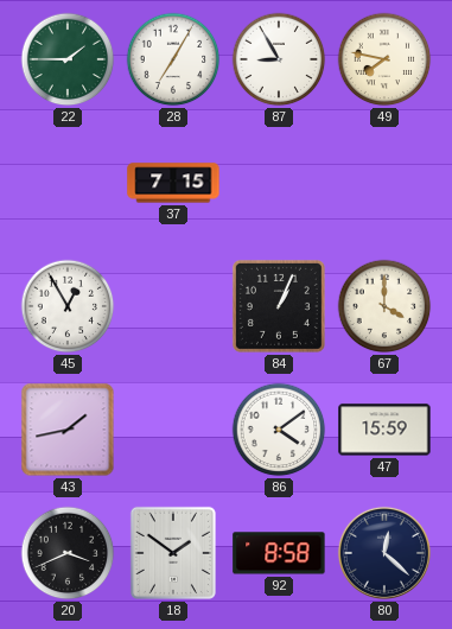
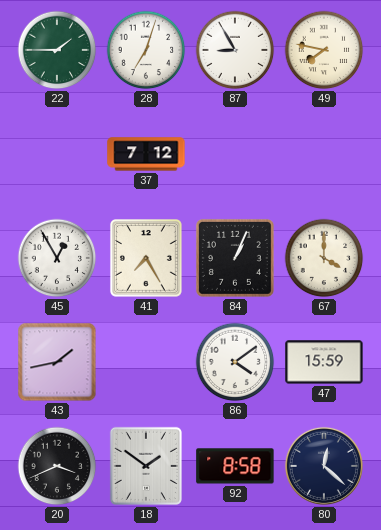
28: 7:05 -> 7:03
37: 7:15 -> 7:12
41: none -> 7:25
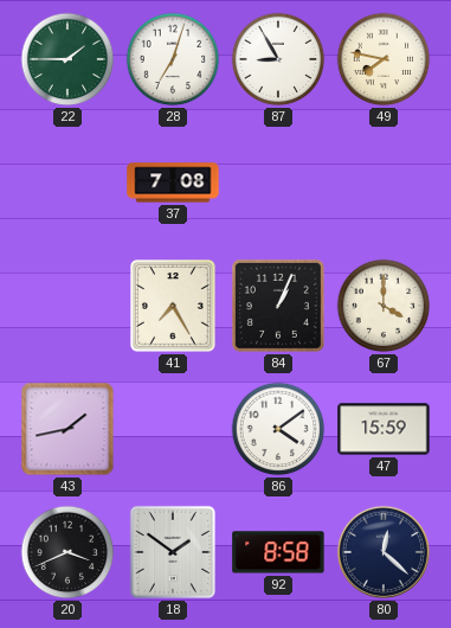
37: 7:12 -> 7:08
45: 12:55 -> none
